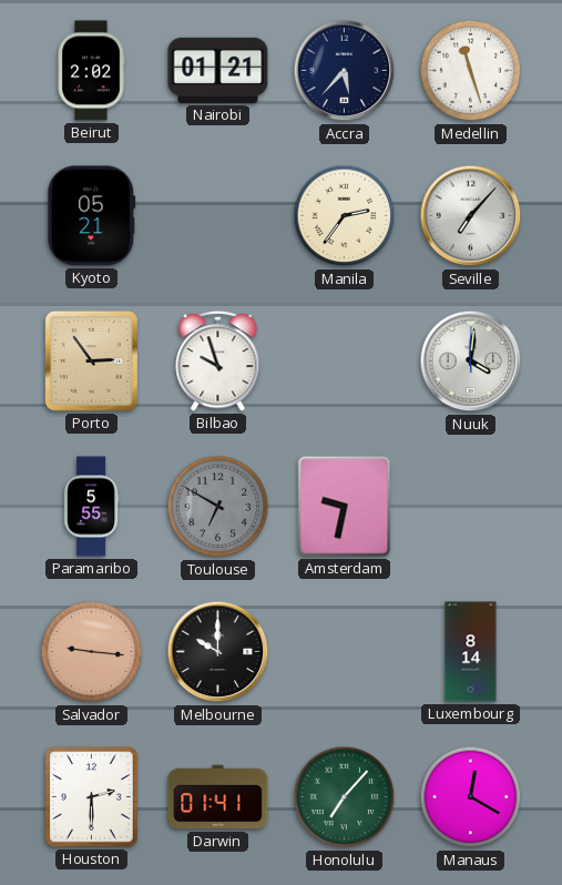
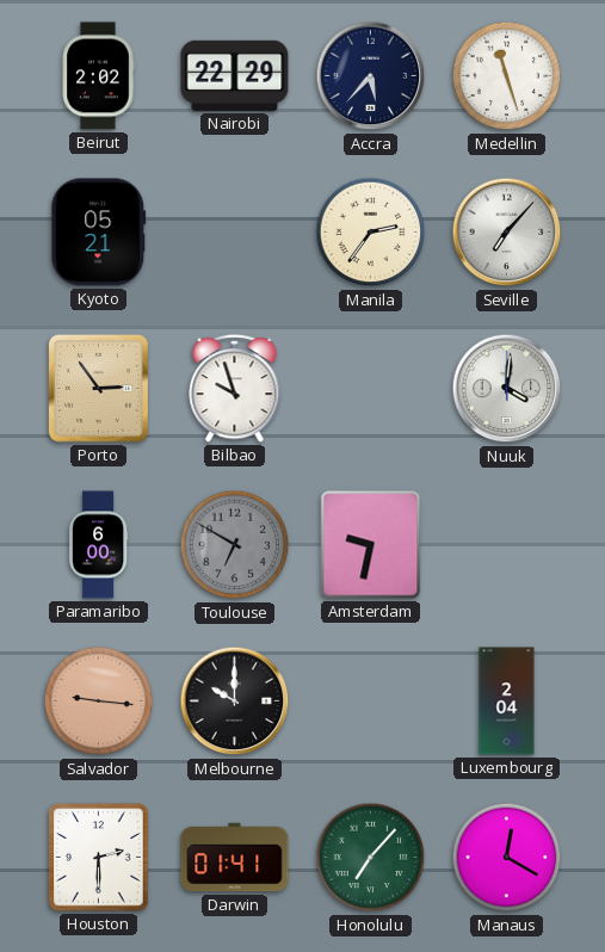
Nairobi: 01:21 -> 22:29
Paramaribo: 5:55 -> 6:00
Luxembourg: 8:14 -> 2:04
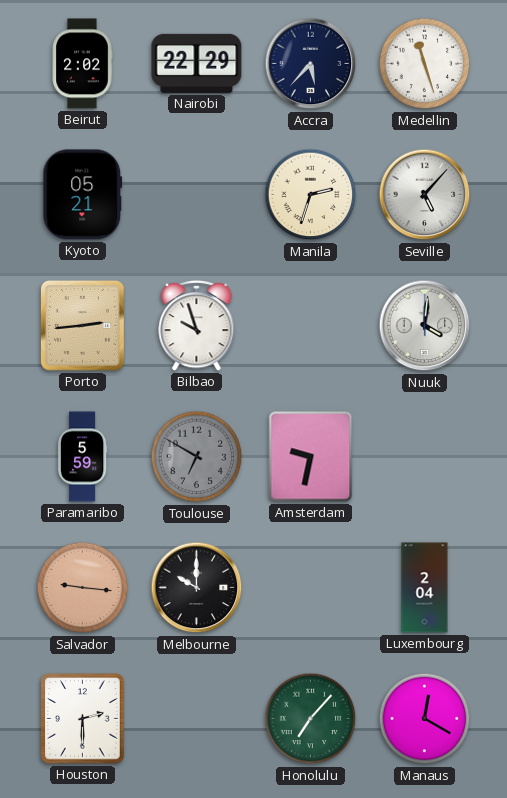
Manila: 2:36 -> 2:33
Seville: 7:07 -> 5:07
Porto: 2:54 -> 2:44
Paramaribo: 6:00 -> 5:59
Darwin: 01:41 -> none
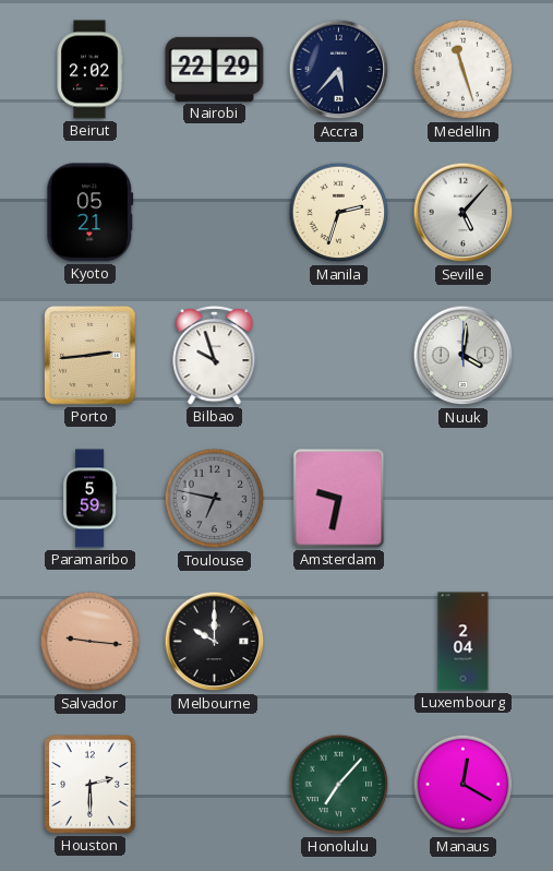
Toulouse: 6:50 -> 6:47
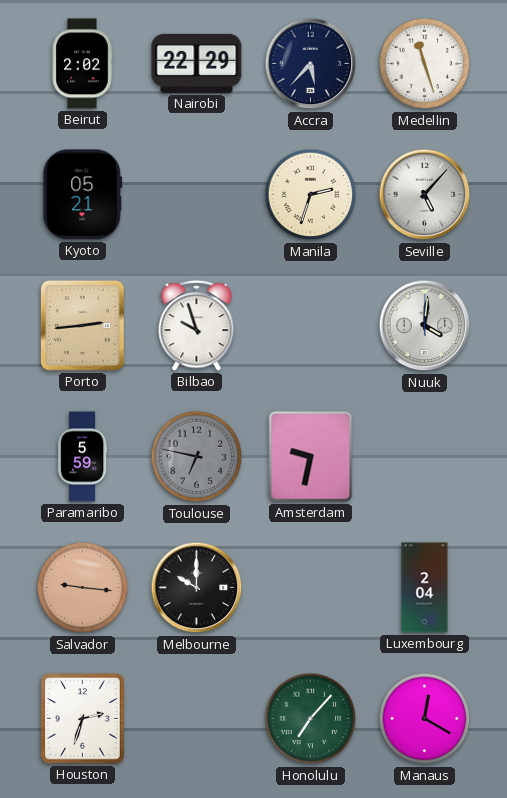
Houston: 2:30 -> 2:33
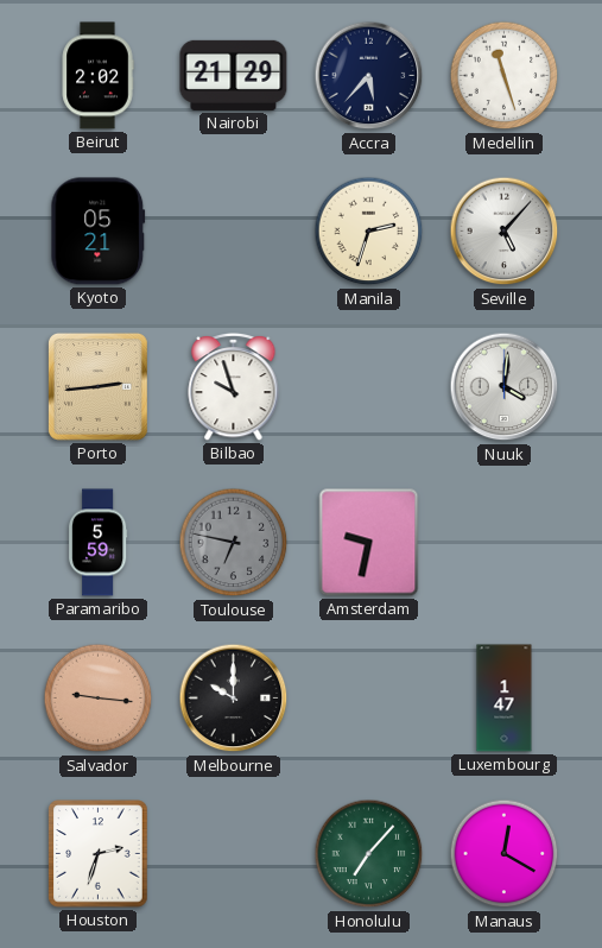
Nairobi: 22:29 -> 21:29
Luxembourg: 2:04 -> 1:47
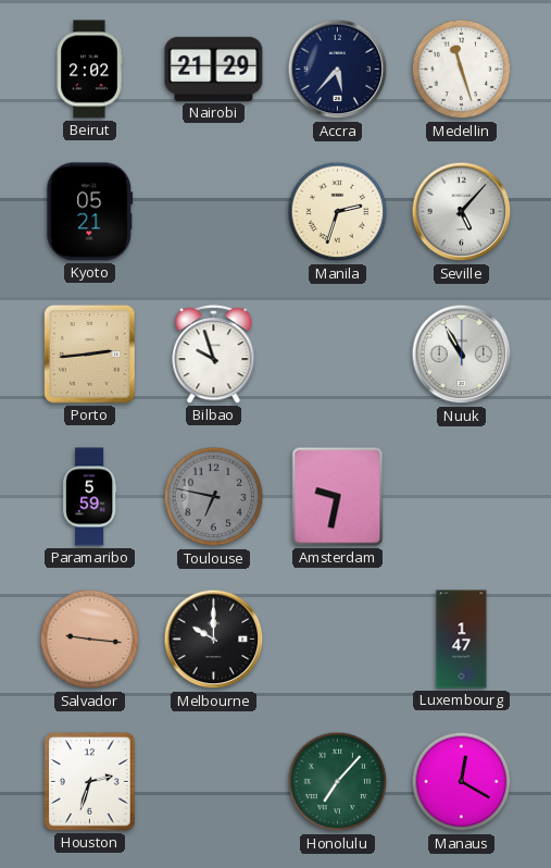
Nuuk: 4:01 -> 10:55
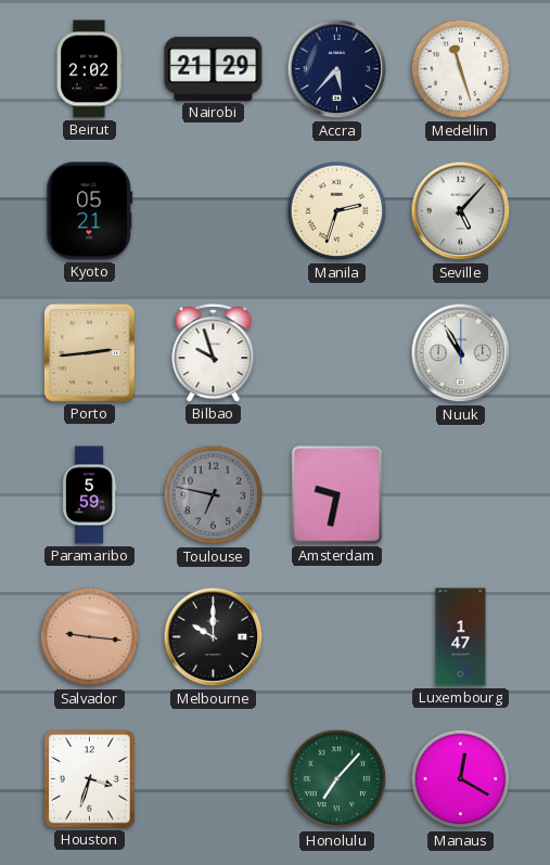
Houston: 2:33 -> 3:33
